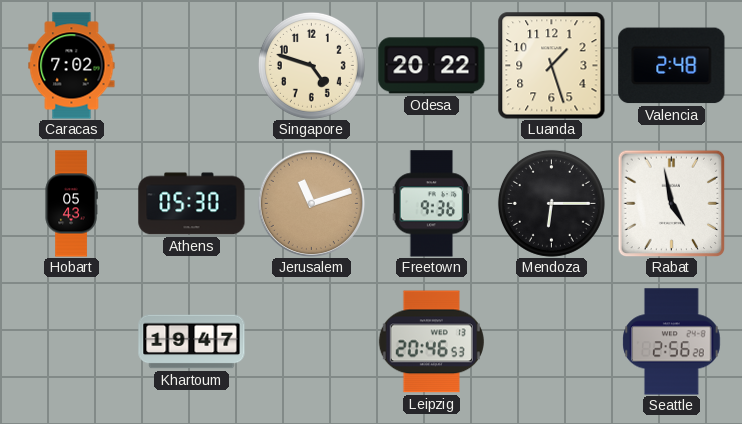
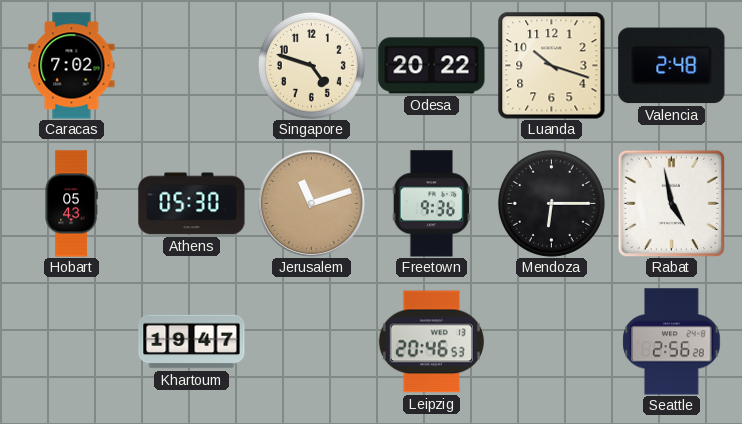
Luanda: 1:27 -> 10:18
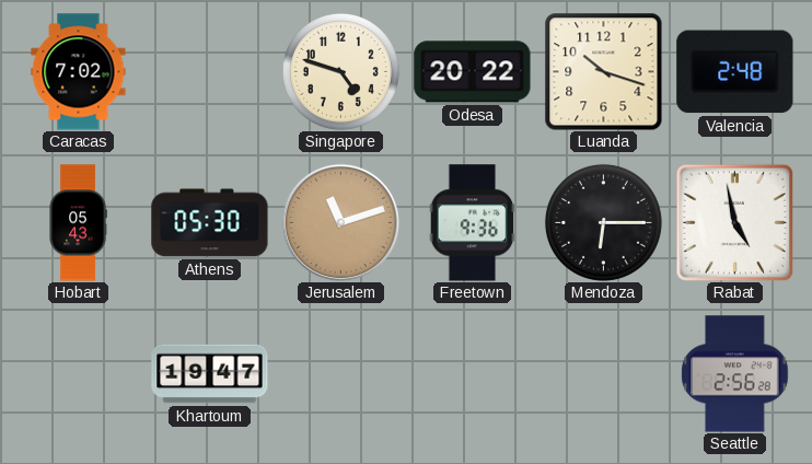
Leipzig: 20:46 -> none
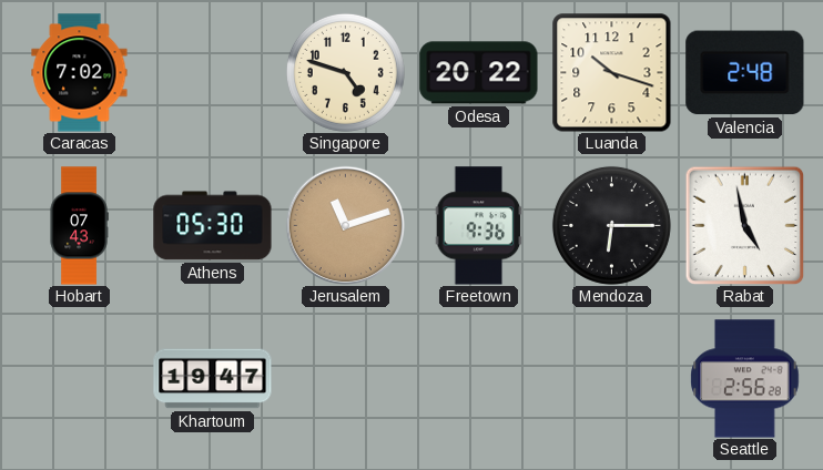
Hobart: 05:43 -> 07:43
